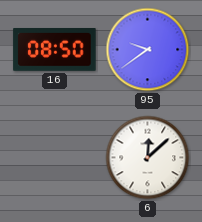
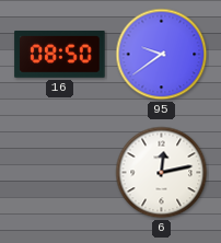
6: 12:08 -> 12:13
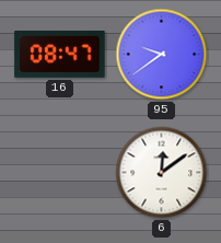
16: 08:50 -> 08:47
6: 12:13 -> 12:09
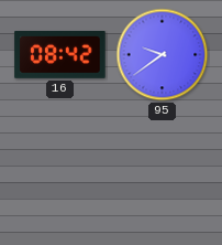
16: 08:47 -> 08:42
6: 12:09 -> none
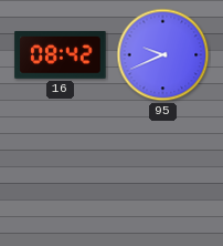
95: 9:39 -> 9:41
